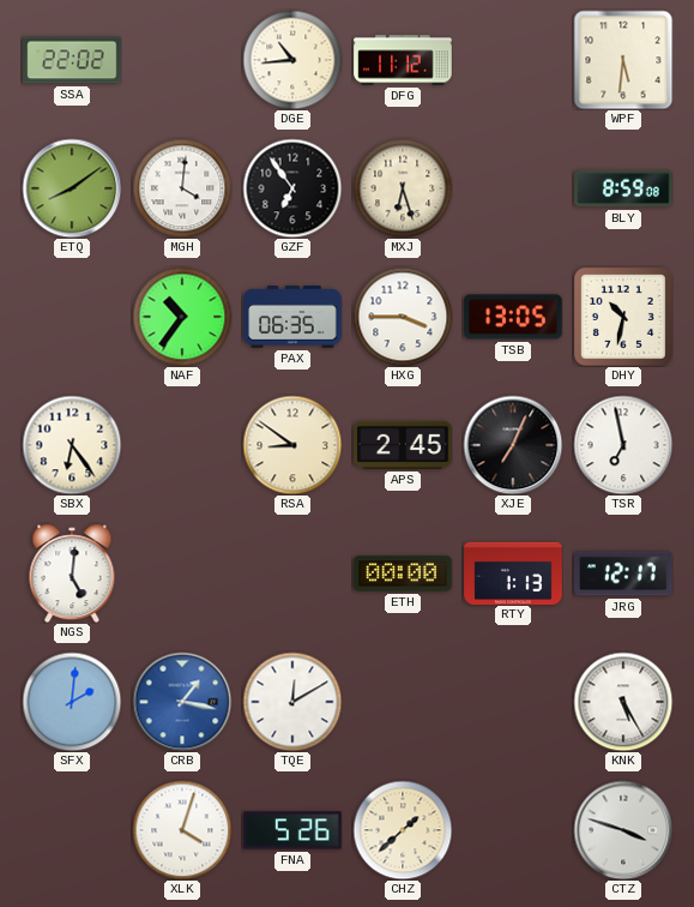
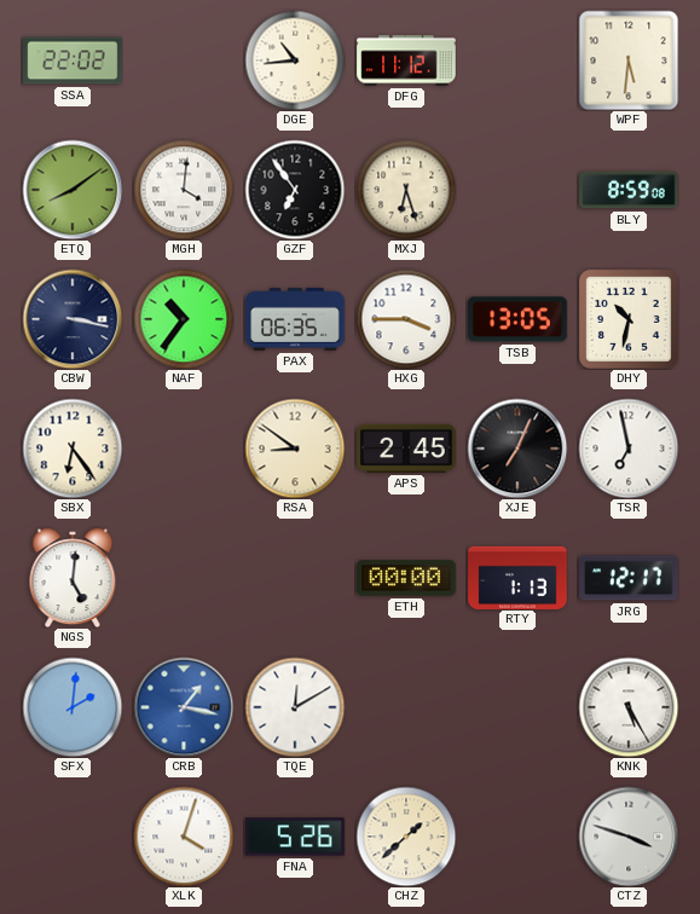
CBW: none -> 3:17
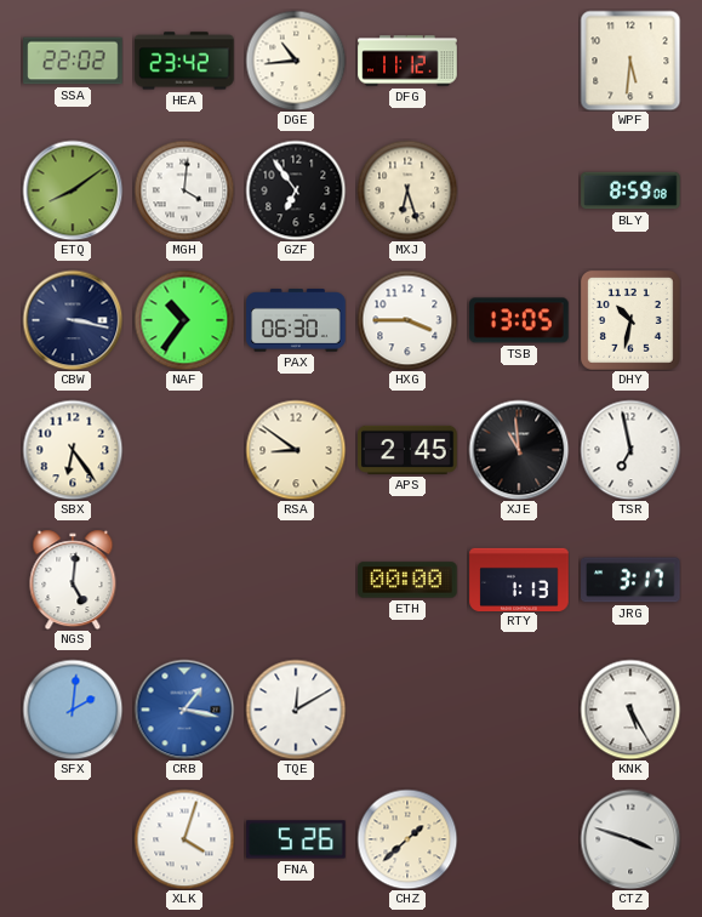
HEA: none -> 23:42
PAX: 06:35 -> 06:30
XJE: 7:04 -> 10:59
JRG: 12:17 -> 3:17
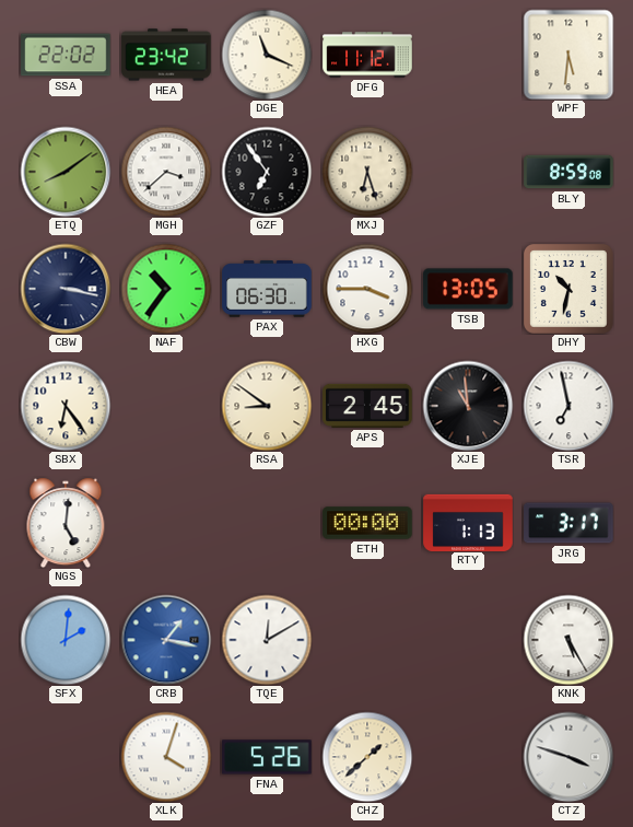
DGE: 10:44 -> 11:19
MGH: 4:01 -> 3:38
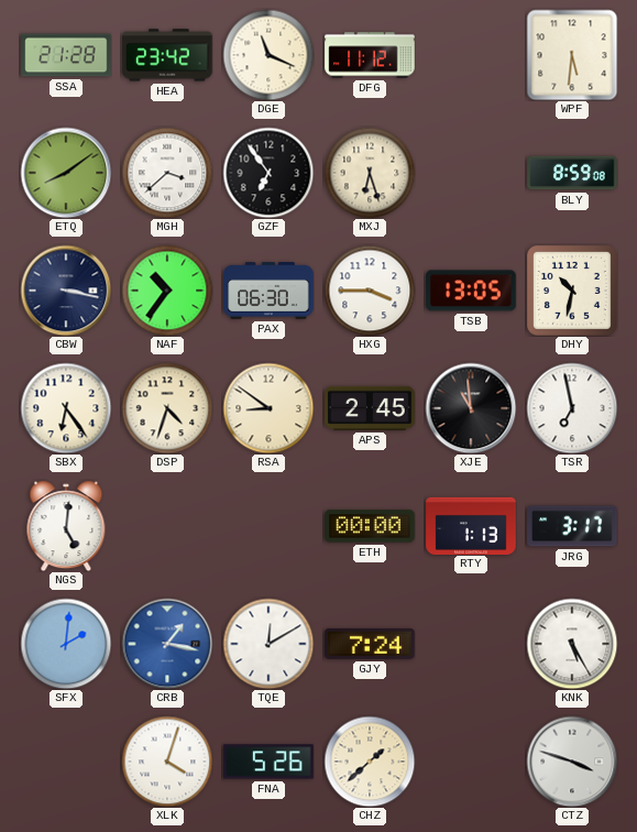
SSA: 22:02 -> 21:28
DSP: none -> 4:33
GJY: none -> 7:24
